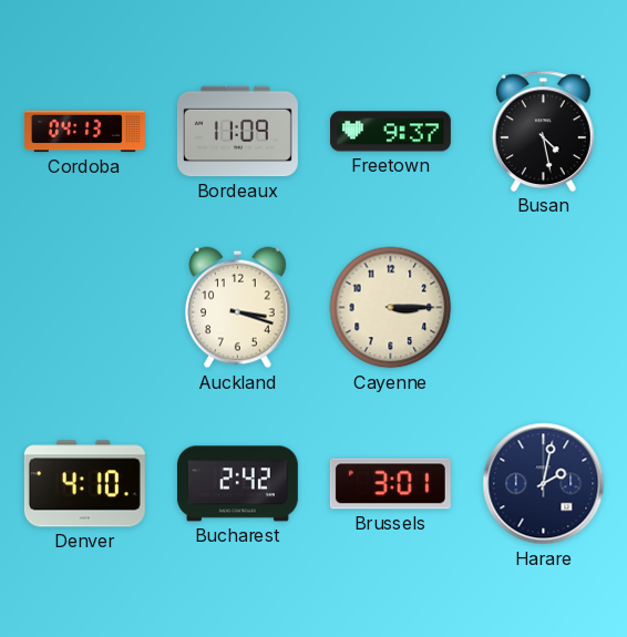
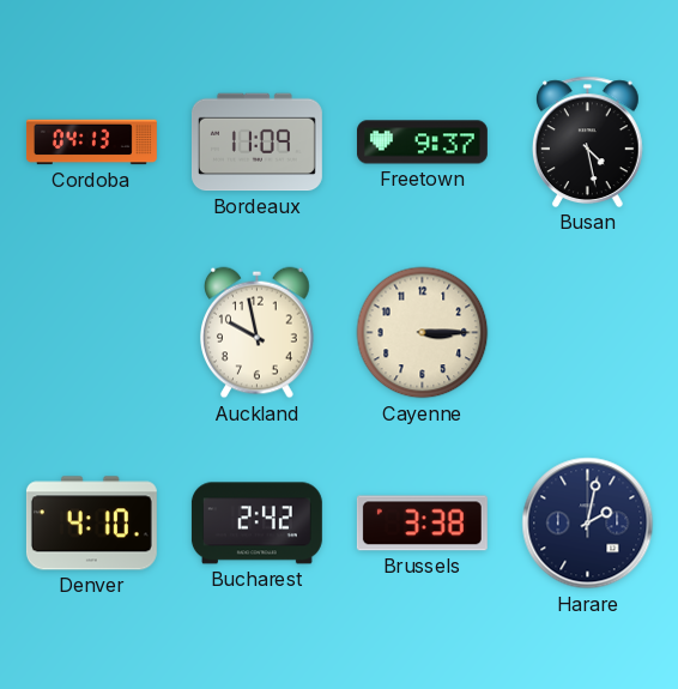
Auckland: 3:18 -> 9:58
Brussels: 3:01 -> 3:38
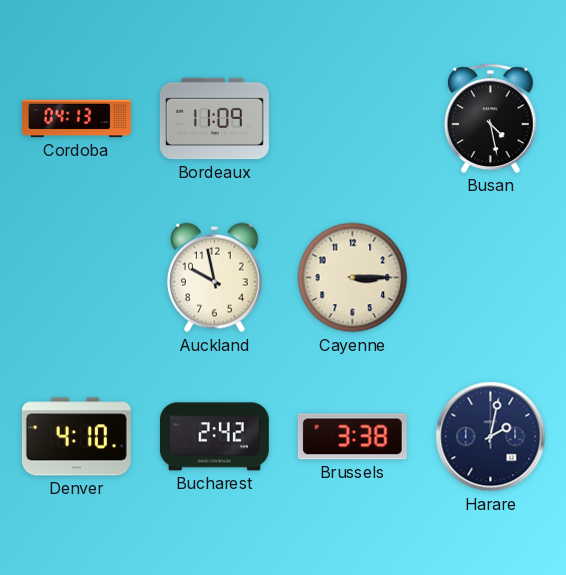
Freetown: 9:37 -> none
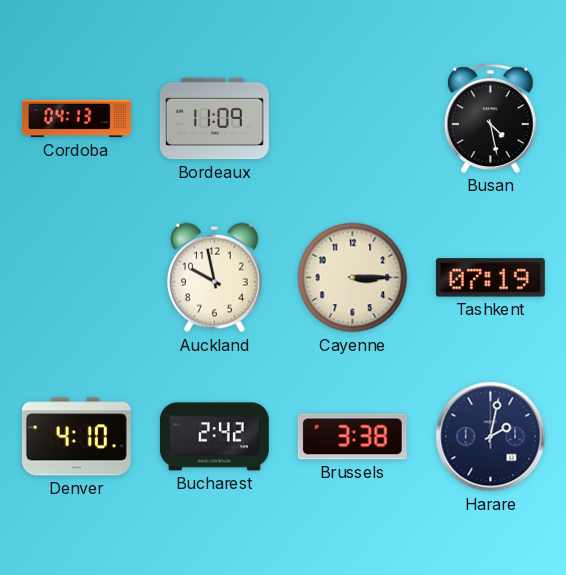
Tashkent: none -> 07:19
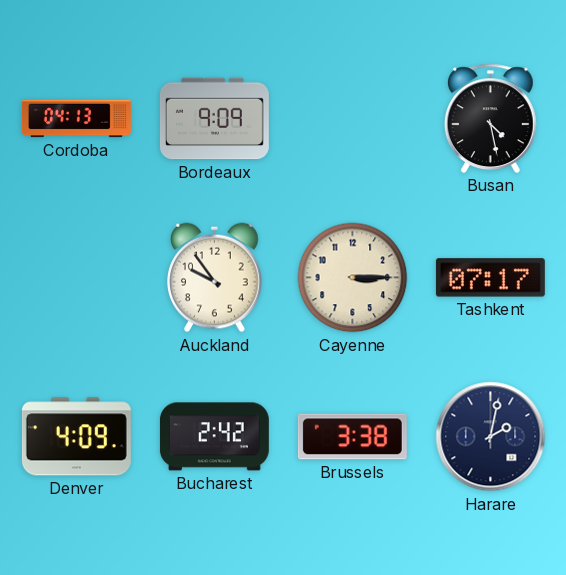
Bordeaux: 11:09 -> 9:09
Auckland: 9:58 -> 9:54
Tashkent: 07:19 -> 07:17
Denver: 4:10 -> 4:09
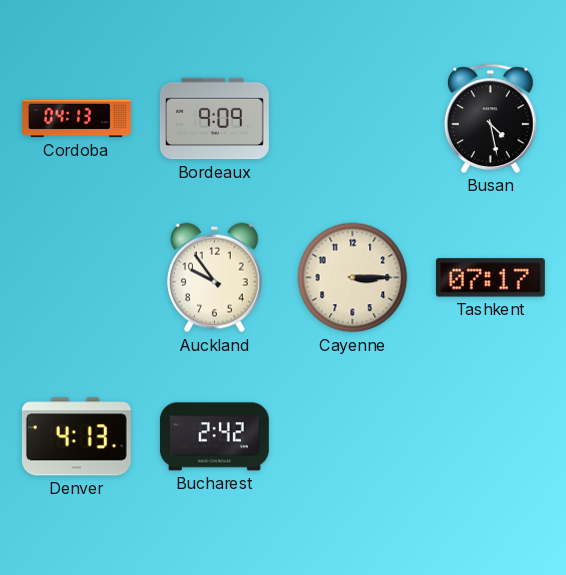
Denver: 4:09 -> 4:13
Brussels: 3:38 -> none
Harare: 2:02 -> none
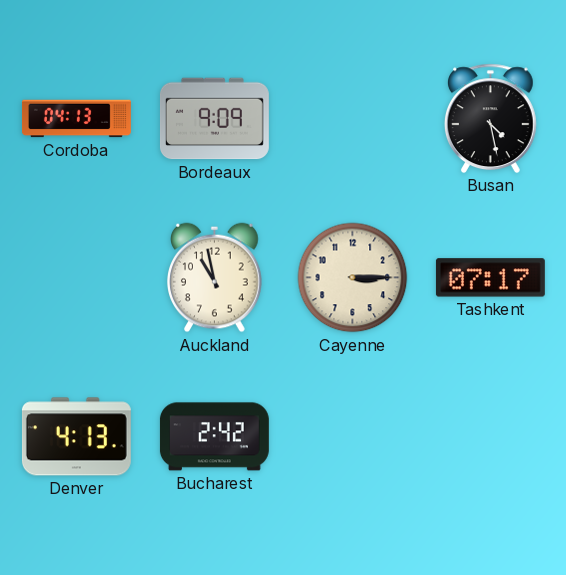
Auckland: 9:54 -> 10:58
